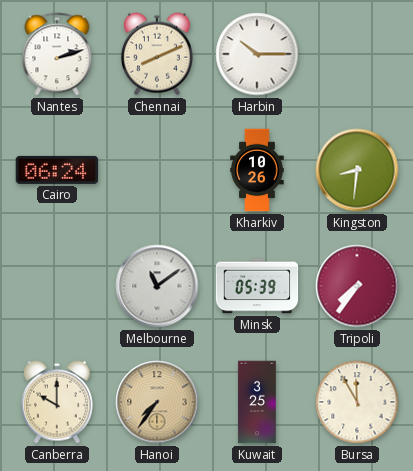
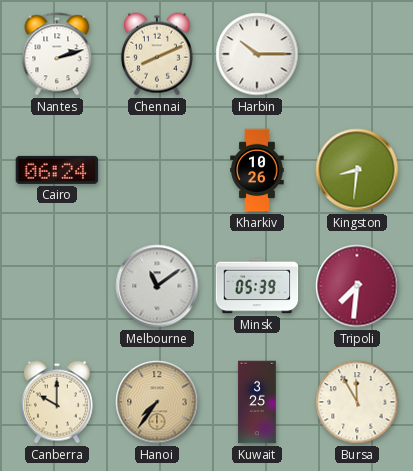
Tripoli: 7:36 -> 7:31
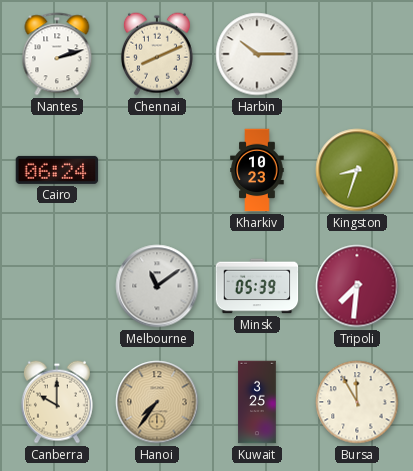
Kharkiv: 10:26 -> 10:23
Kingston: 8:31 -> 8:33
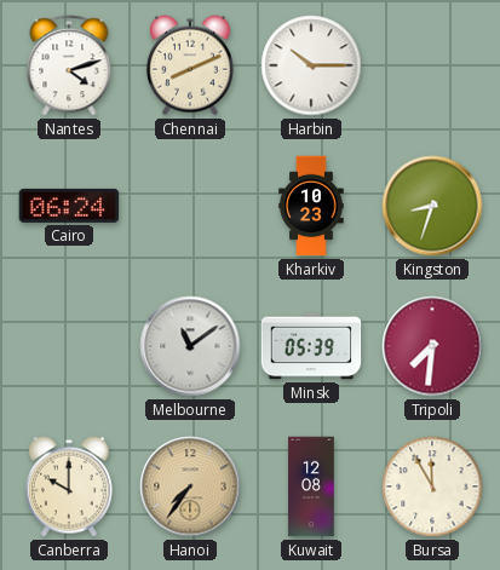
Nantes: 2:12 -> 4:12
Kuwait: 3:25 -> 12:08
